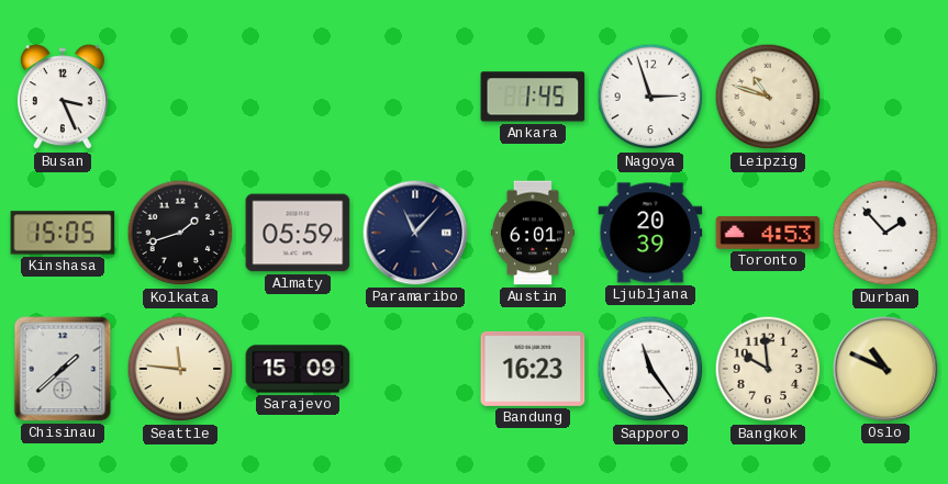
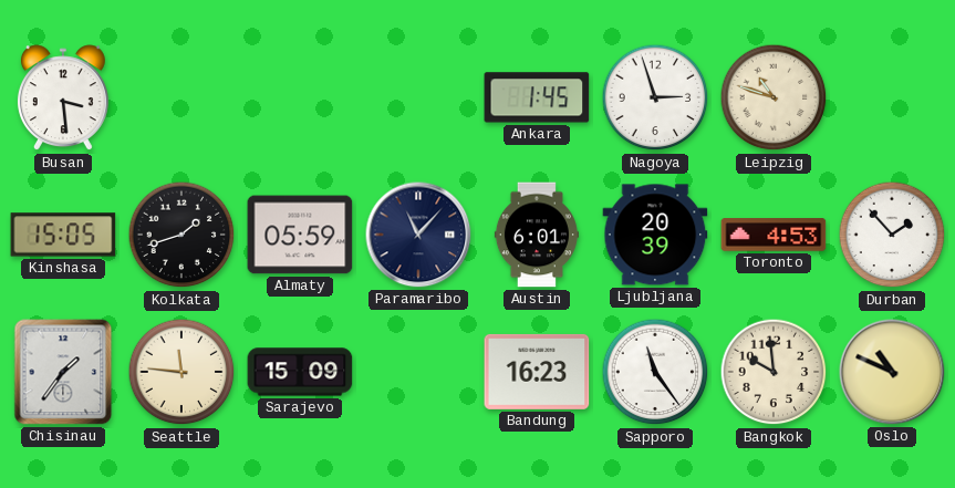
Busan: 3:26 -> 3:29
Chisinau: 1:38 -> 1:36
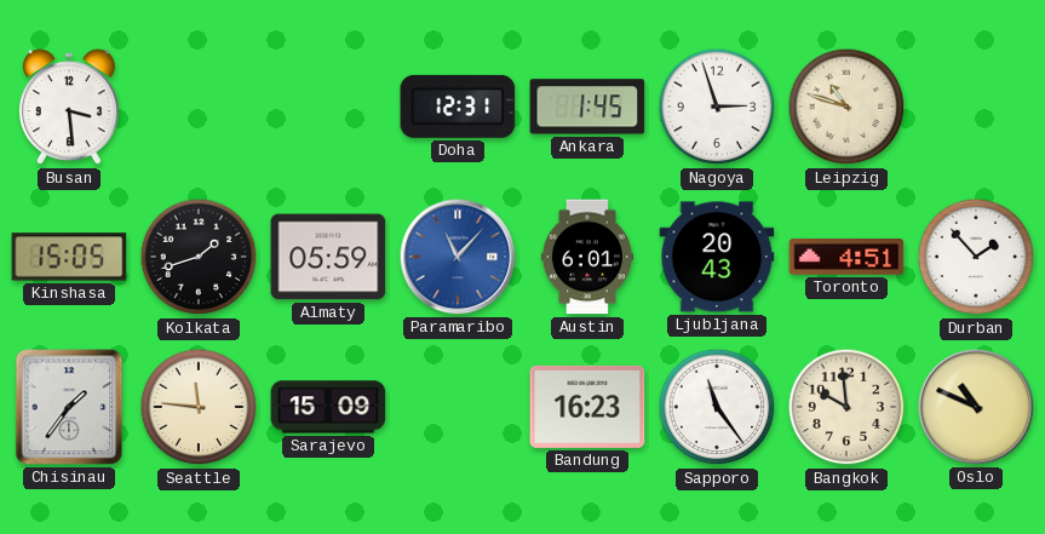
Doha: none -> 12:31
Paramaribo dial: navy -> blue
Ljubljana: 20:39 -> 20:43
Toronto: 4:53 -> 4:51
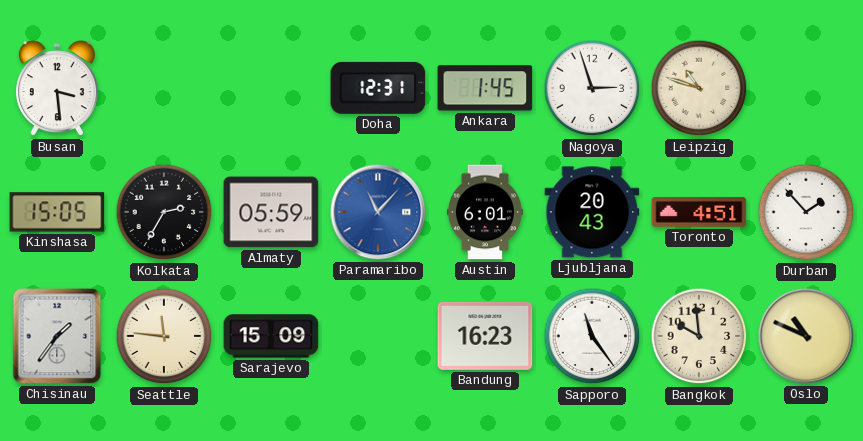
Kolkata: 1:42 -> 2:35
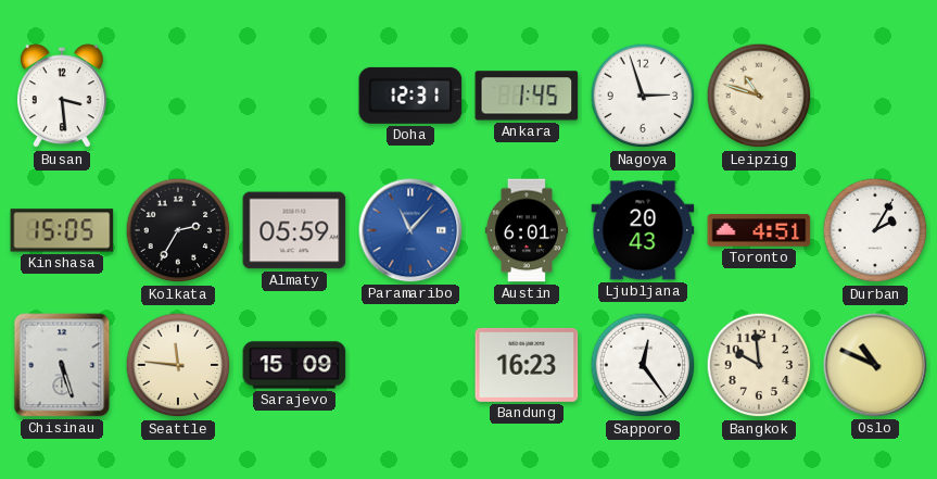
Durban: 1:53 -> 2:05
Chisinau: 1:36 -> 5:27
Sapporo: 11:24 -> 12:24
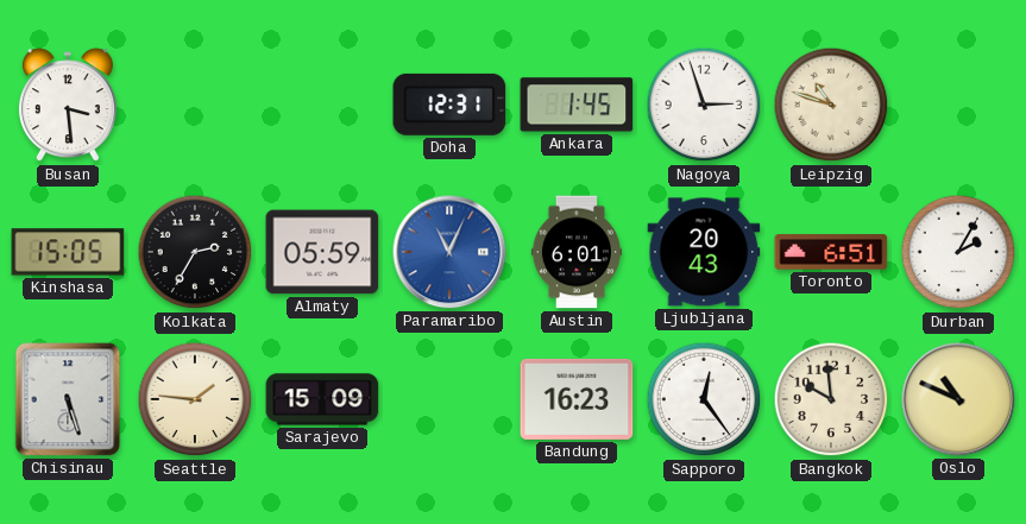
Paramaribo: 11:07 -> 11:04
Toronto: 4:51 -> 6:51
Seattle: 11:46 -> 1:46
